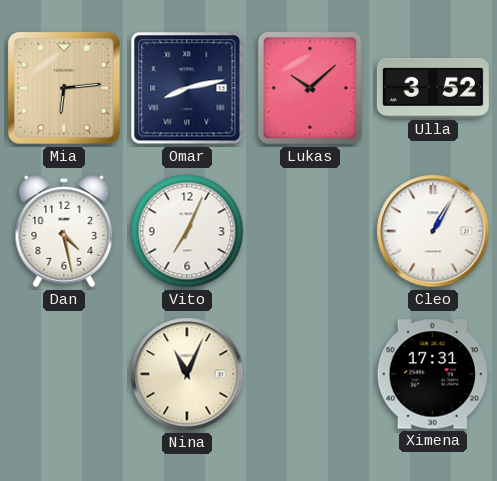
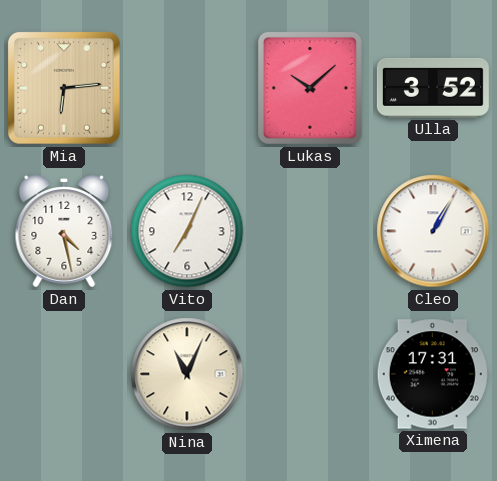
Omar: 8:13 -> none
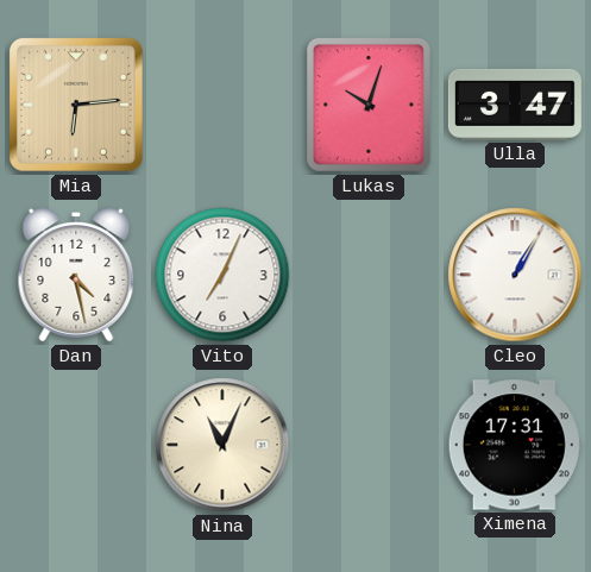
Lukas: 10:08 -> 10:03
Ulla: 3:52 -> 3:47
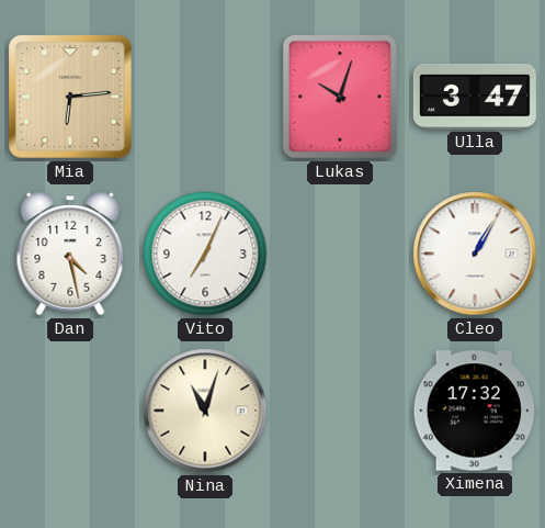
Nina: 11:04 -> 11:03
Ximena: 17:31 -> 17:32
